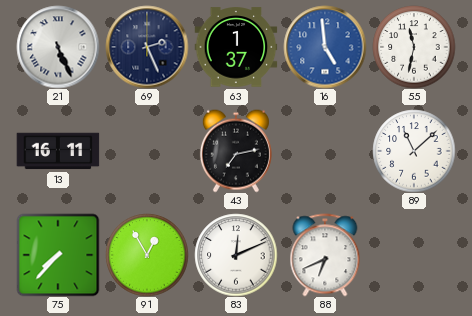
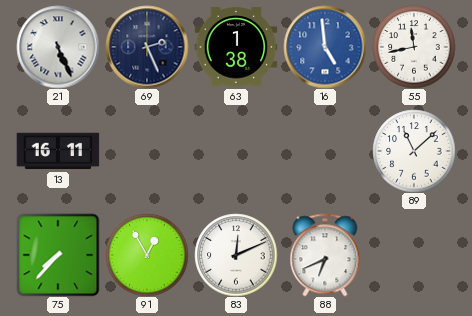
63: 1:37 -> 1:38
55: 11:32 -> 11:43
43: 7:13 -> none
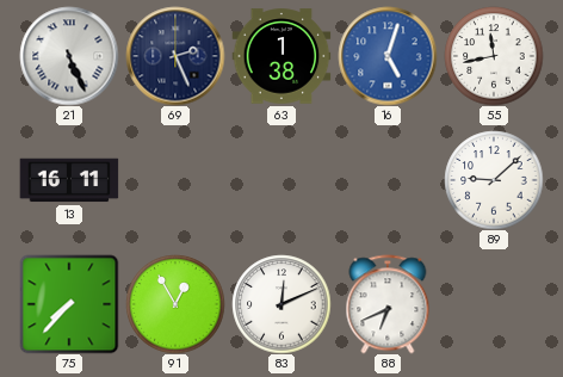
16: 4:59 -> 5:03
89: 11:08 -> 9:08
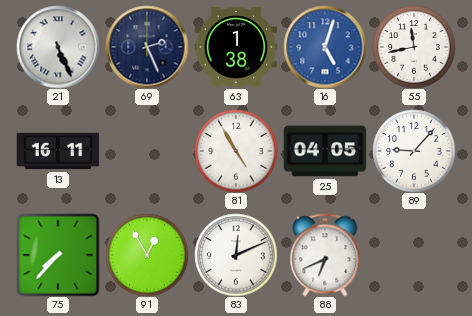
81: none -> 4:55
25: none -> 04:05
89: 9:08 -> 9:07
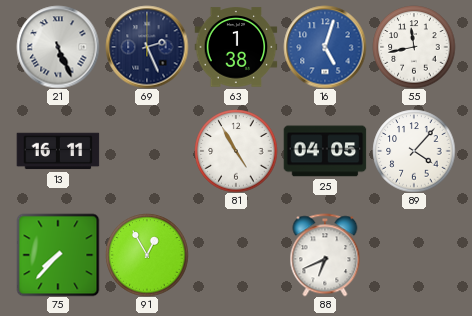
89: 9:07 -> 4:07
83: 12:11 -> none
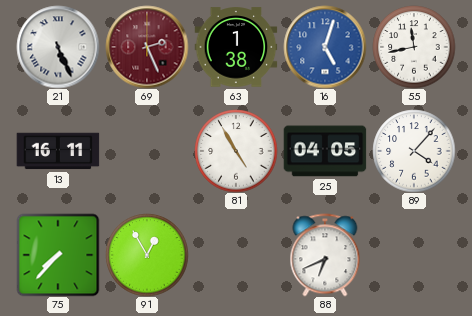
69 dial: navy -> burgundy
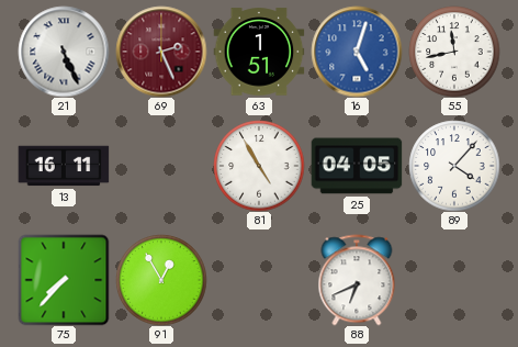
63: 1:38 -> 1:51
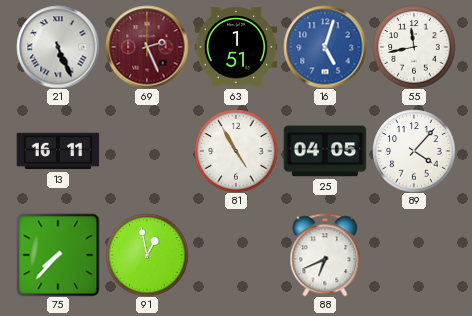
91: 12:55 -> 12:58
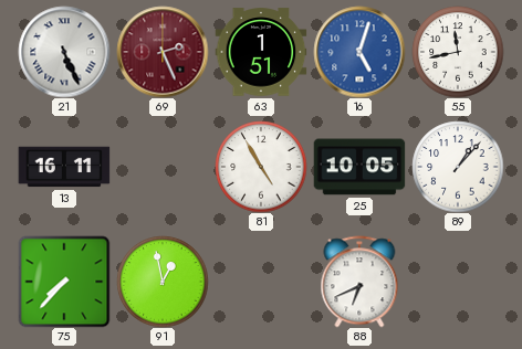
25: 04:05 -> 10:05
89: 4:07 -> 1:07
